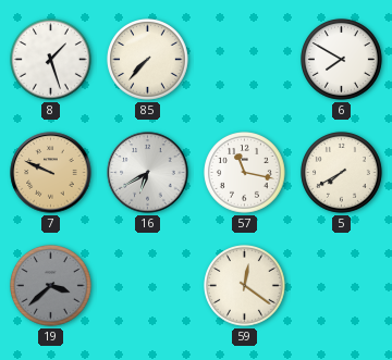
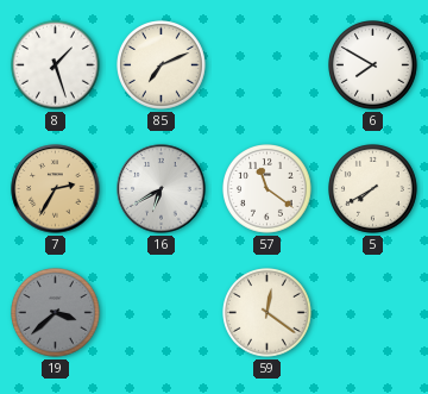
85: 7:37 -> 7:11
7: 9:49 -> 2:35
57: 11:17 -> 11:21
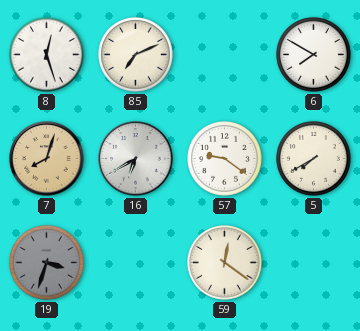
8: 1:27 -> 12:27
7: 2:35 -> 8:03
57: 11:21 -> 9:21
19: 3:38 -> 3:33
